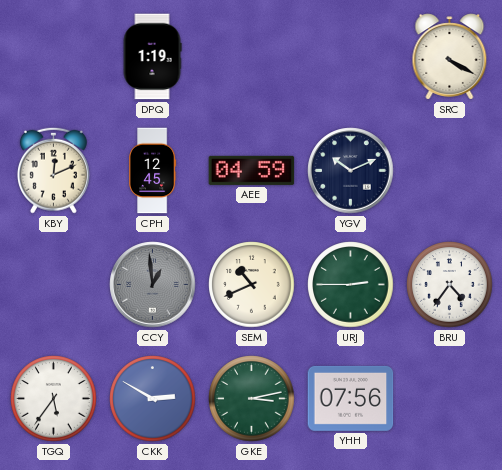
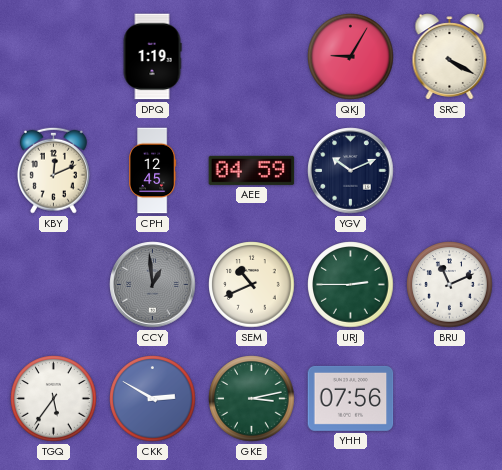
QKJ: none -> 9:05
BRU: 4:36 -> 11:11
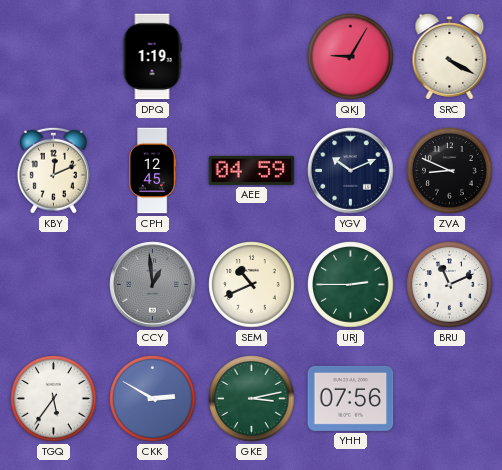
ZVA: none -> 8:49
